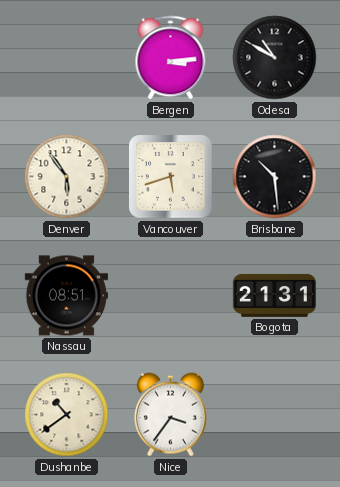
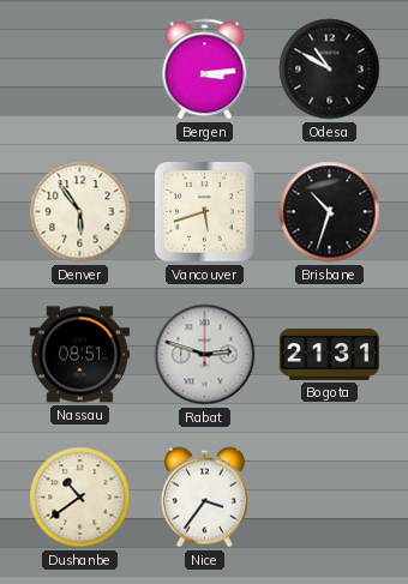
Brisbane: 10:29 -> 10:33
Rabat: none -> 2:48
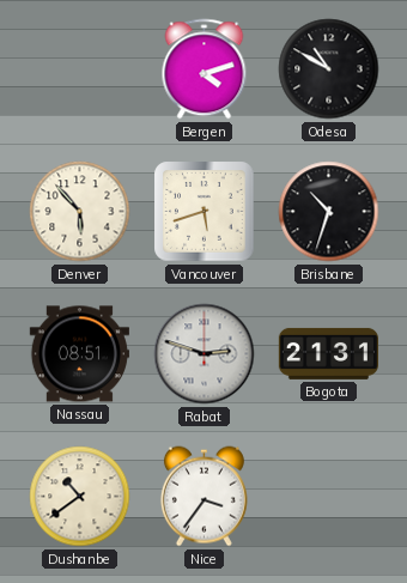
Bergen: 3:14 -> 4:12
Denver: 5:54 -> 5:53
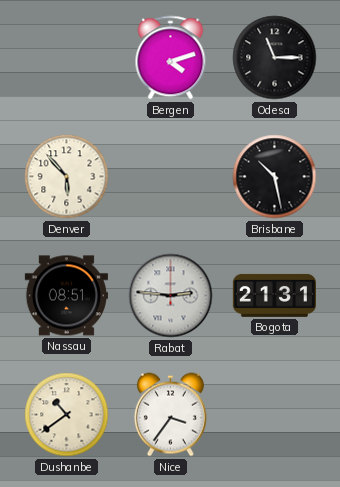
Odesa: 10:50 -> 11:15
Vancouver: 5:42 -> none
Brisbane: 10:33 -> 10:28
Rabat: 2:48 -> 2:46
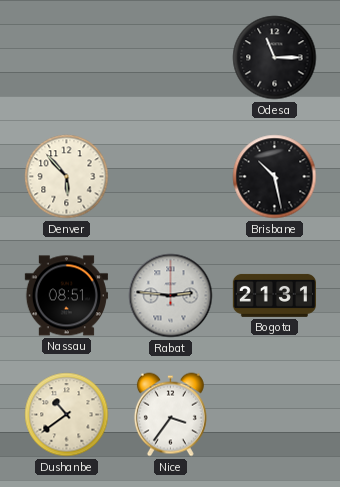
Bergen: 4:12 -> none
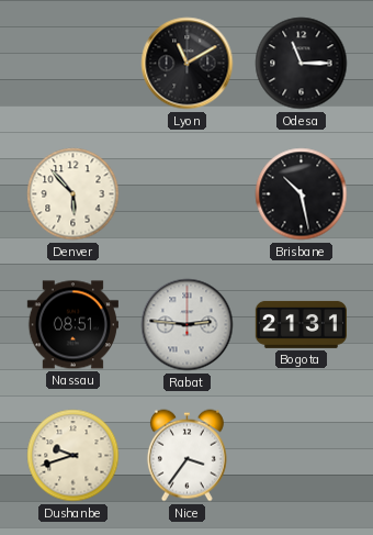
Lyon: none -> 11:10
Dushanbe: 10:39 -> 9:42
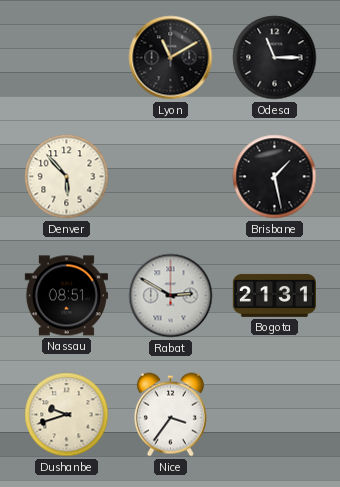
Brisbane: 10:28 -> 1:28
Rabat: 2:46 -> 2:50
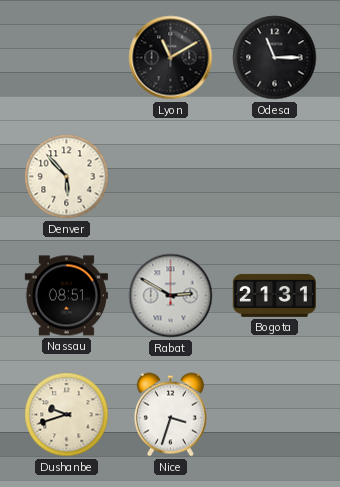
Brisbane: 1:28 -> none
Nice: 3:36 -> 3:33
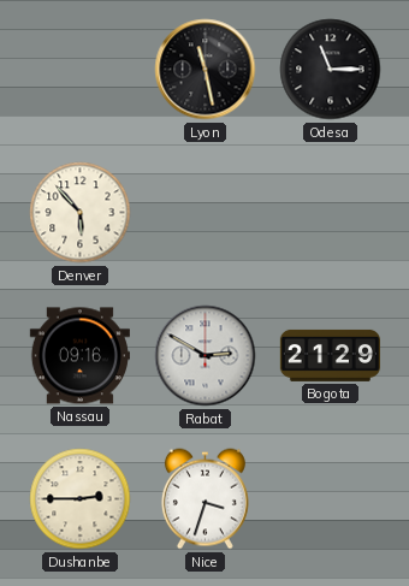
Lyon: 11:10 -> 11:28
Nassau: 08:51 -> 09:16
Bogota: 21:31 -> 21:29
Dushanbe: 9:42 -> 2:45
